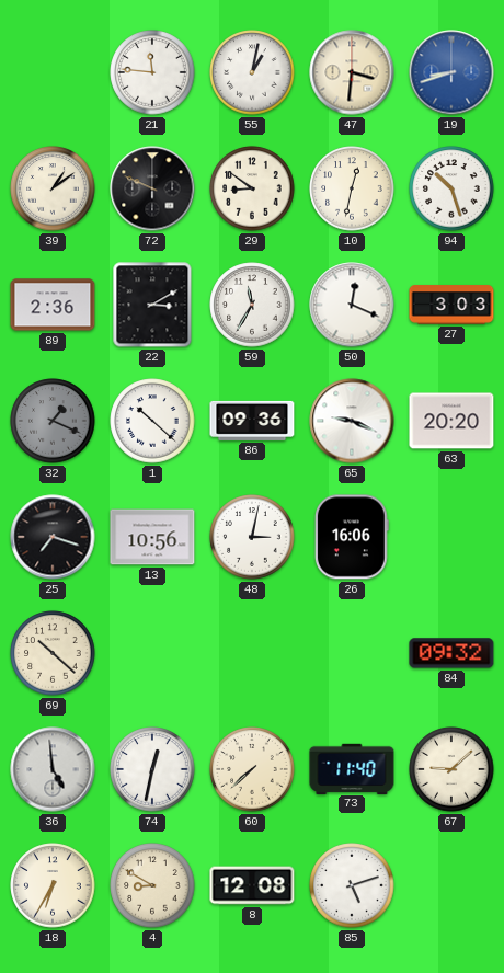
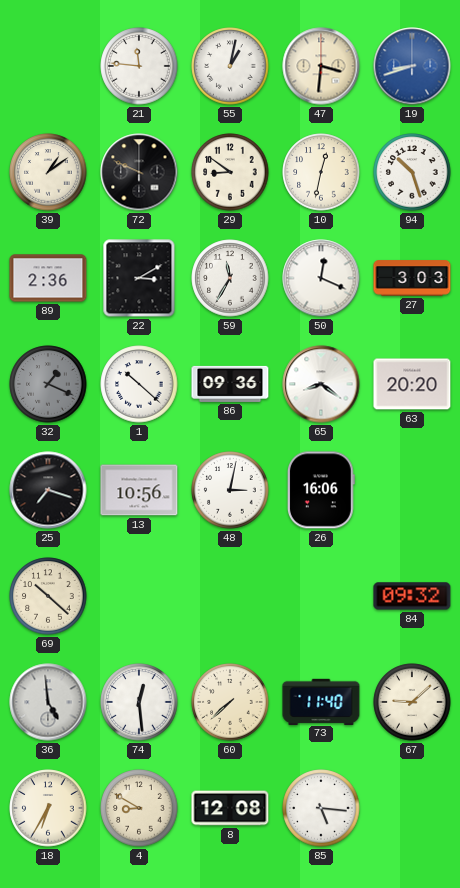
65: 9:19 -> 8:21
74: 12:32 -> 12:29
85: 5:12 -> 5:16
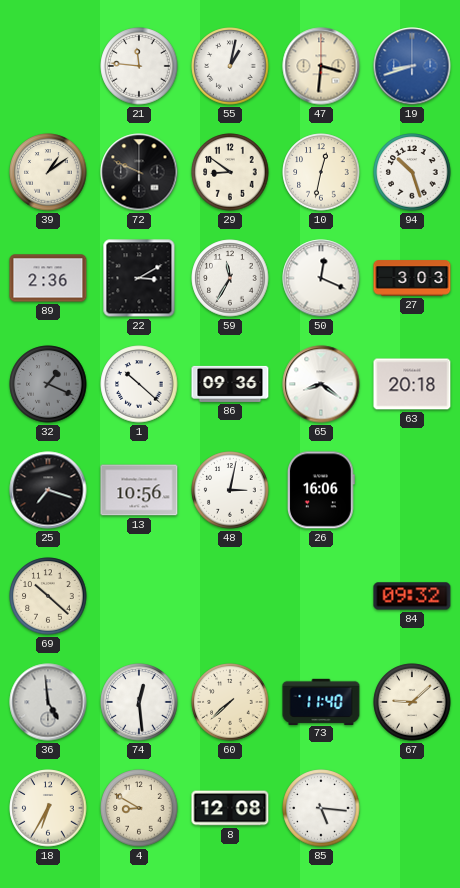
63: 20:20 -> 20:18
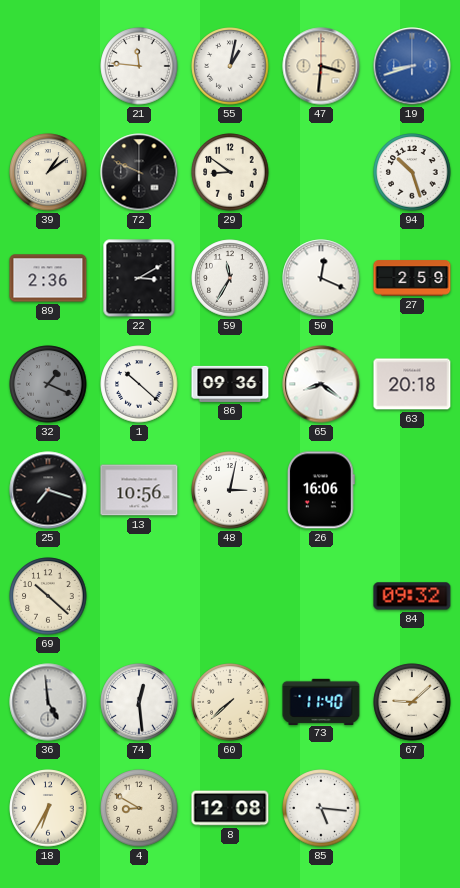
10: 12:32 -> none
27: 3:03 -> 2:59
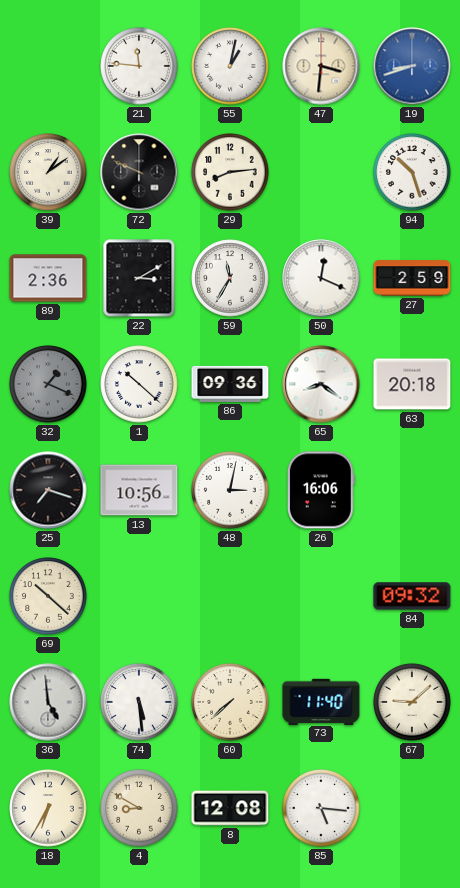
29: 8:51 -> 8:14
74: 12:29 -> 5:29
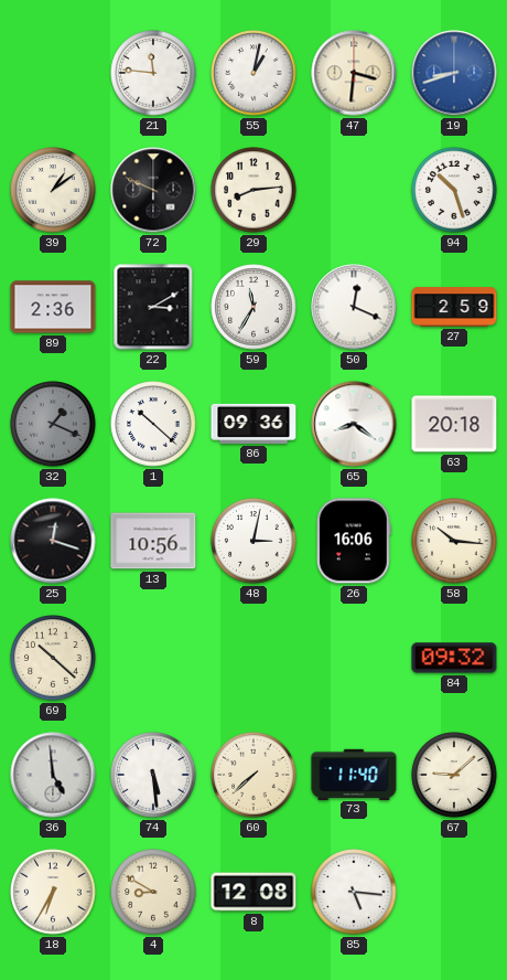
25: 7:18 -> 12:18
58: none -> 10:16
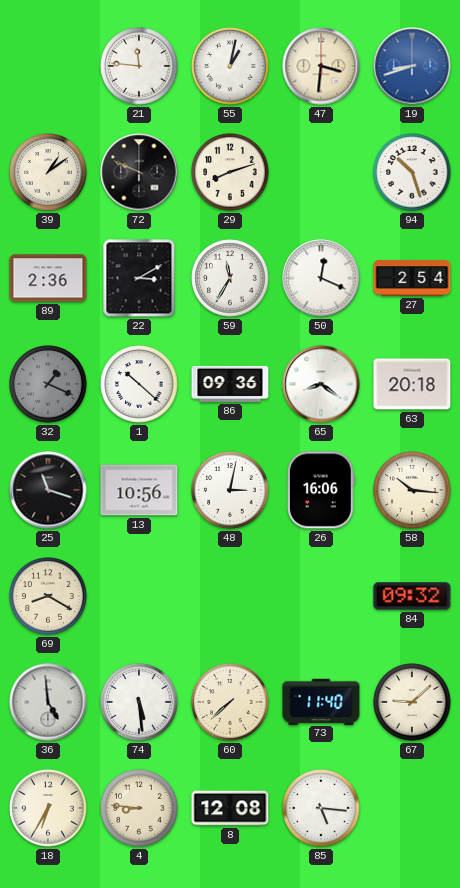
29: 8:14 -> 8:12
27: 2:59 -> 2:54
25: 12:18 -> 11:18
69: 10:22 -> 8:20
4: 8:50 -> 8:46
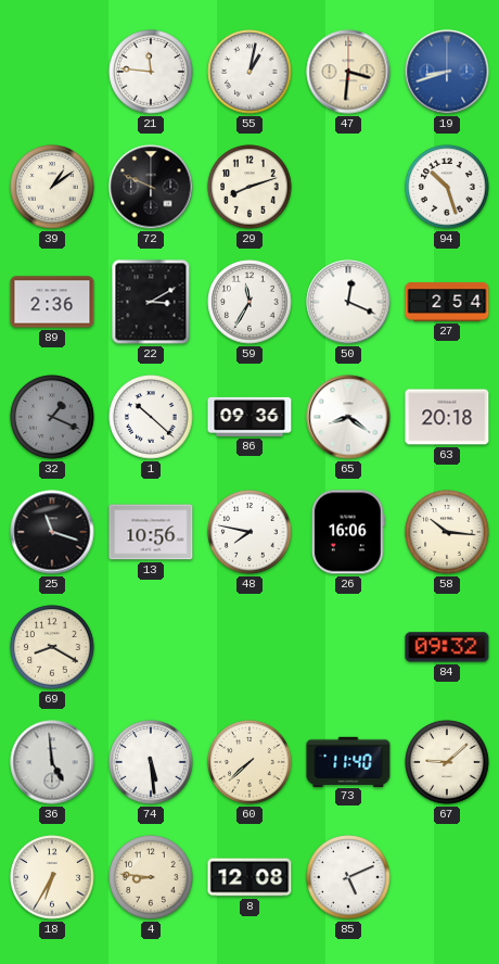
48: 3:02 -> 7:47
85: 5:16 -> 5:11
